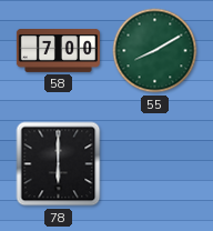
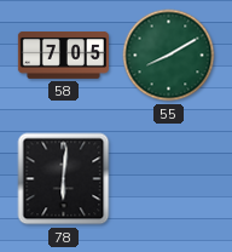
58: 7:00 -> 7:05
78: 6:00 -> 6:01
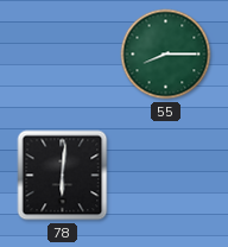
58: 7:05 -> none
55: 8:10 -> 8:15
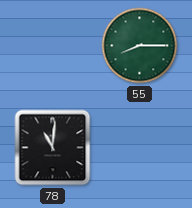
78: 6:01 -> 11:01
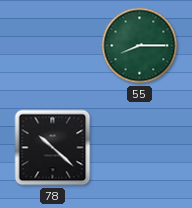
78: 11:01 -> 10:22
